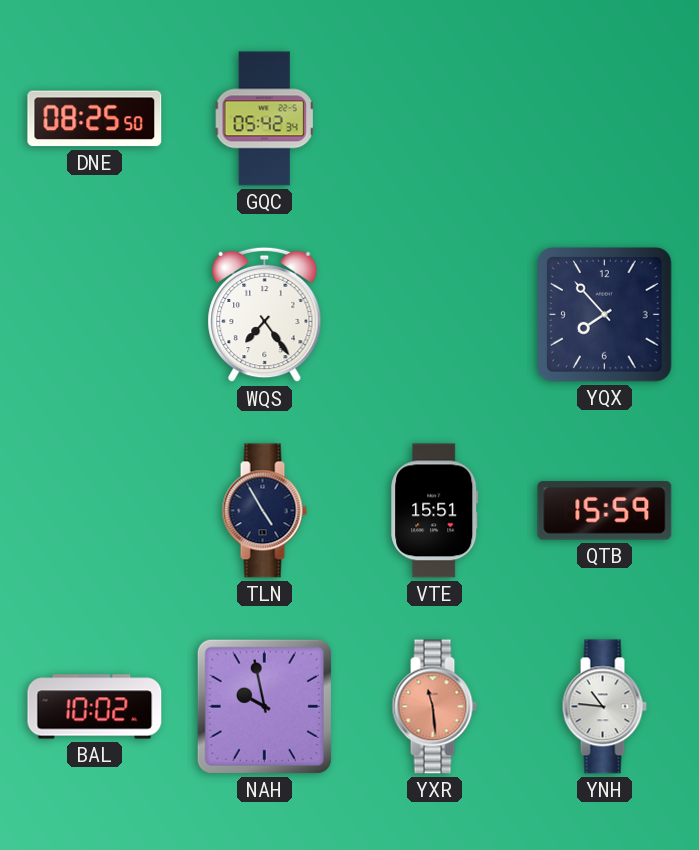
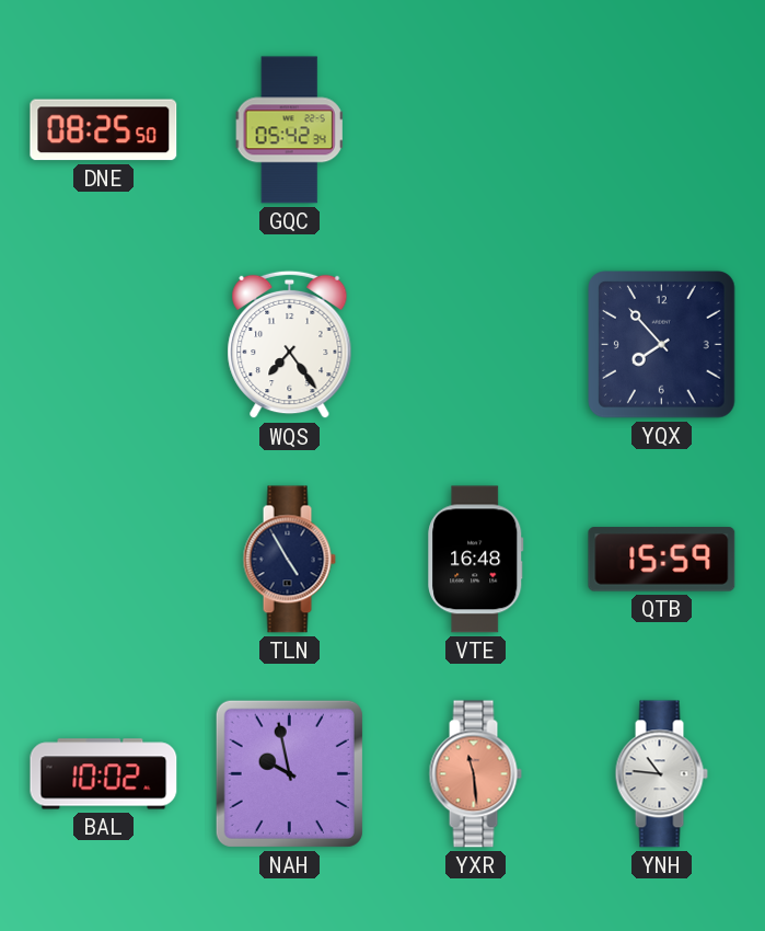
VTE: 15:51 -> 16:48
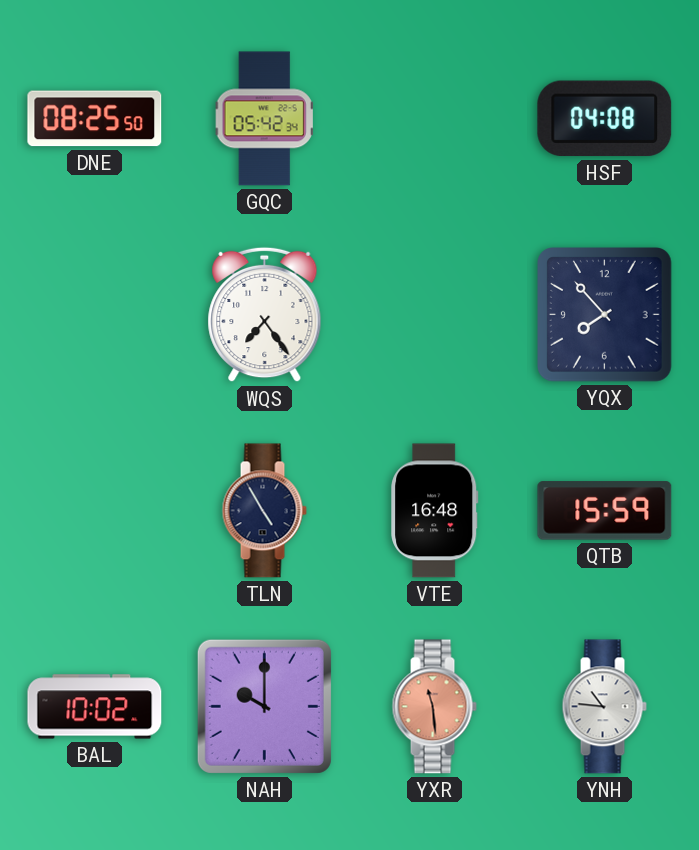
HSF: none -> 04:08
NAH: 9:58 -> 10:00
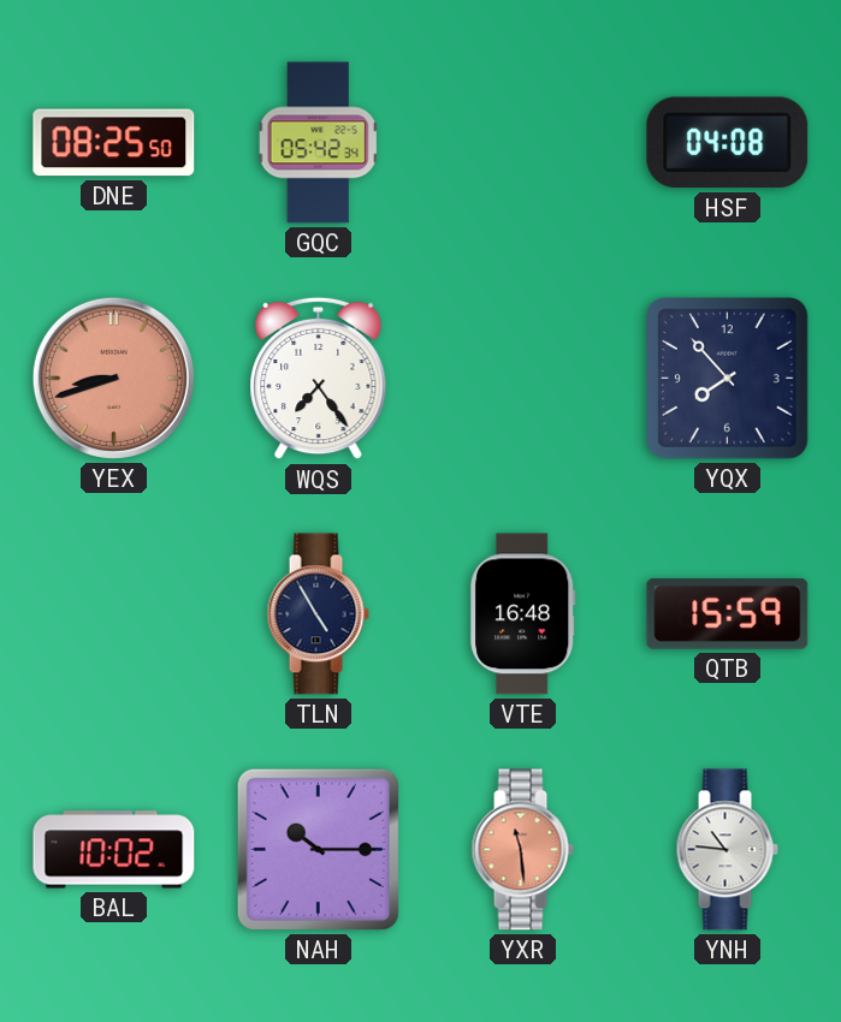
YEX: none -> 8:42
NAH: 10:00 -> 10:15
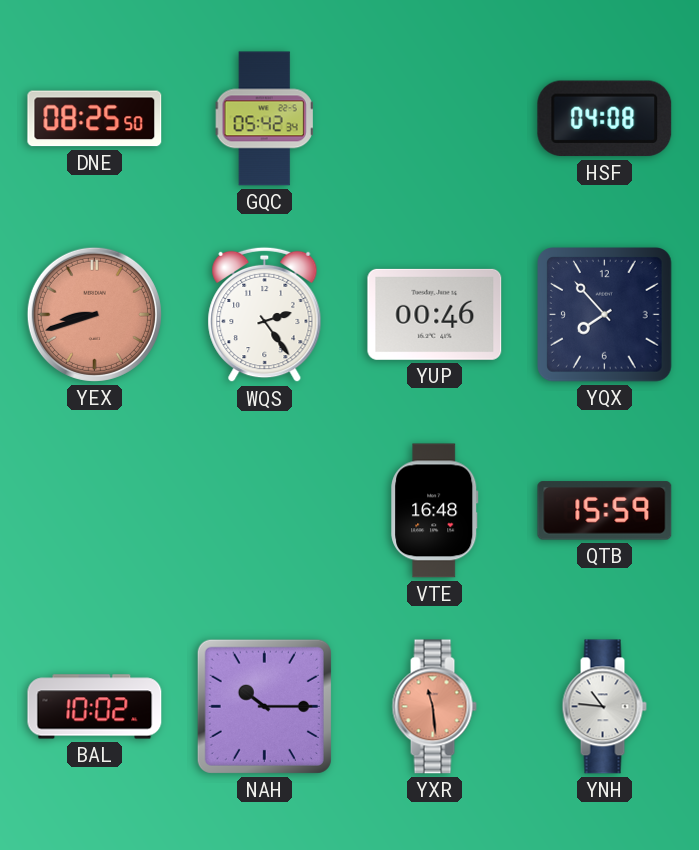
WQS: 7:24 -> 2:24
YUP: none -> 00:46
TLN: 4:55 -> none
